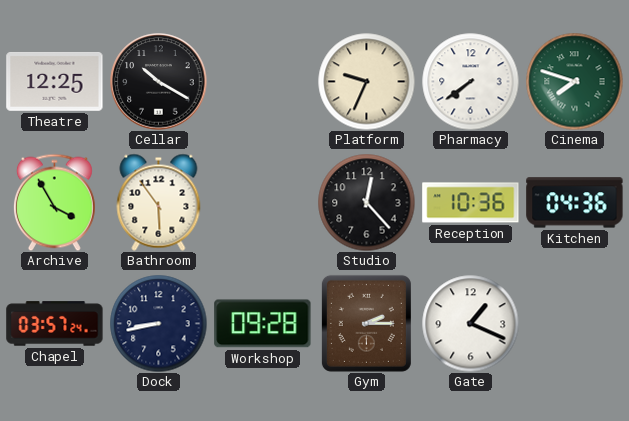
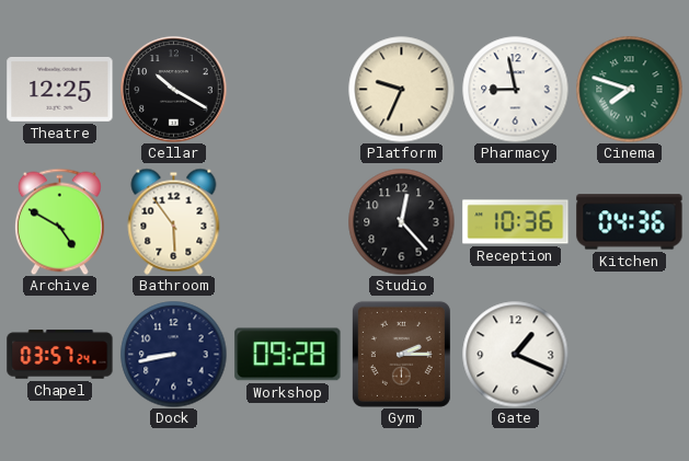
Pharmacy: 7:39 -> 8:58
Archive: 3:55 -> 4:50
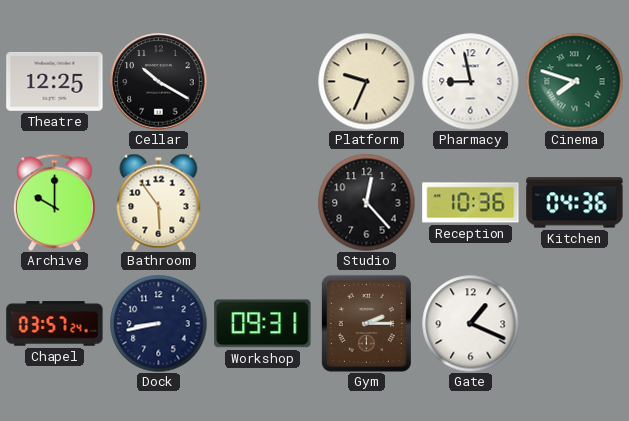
Archive: 4:50 -> 10:00
Workshop: 09:28 -> 09:31
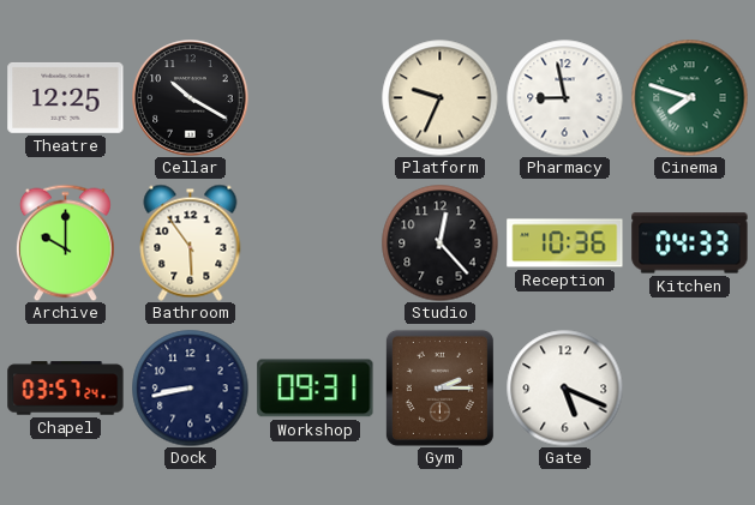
Kitchen: 04:36 -> 04:33
Gate: 1:19 -> 5:19
